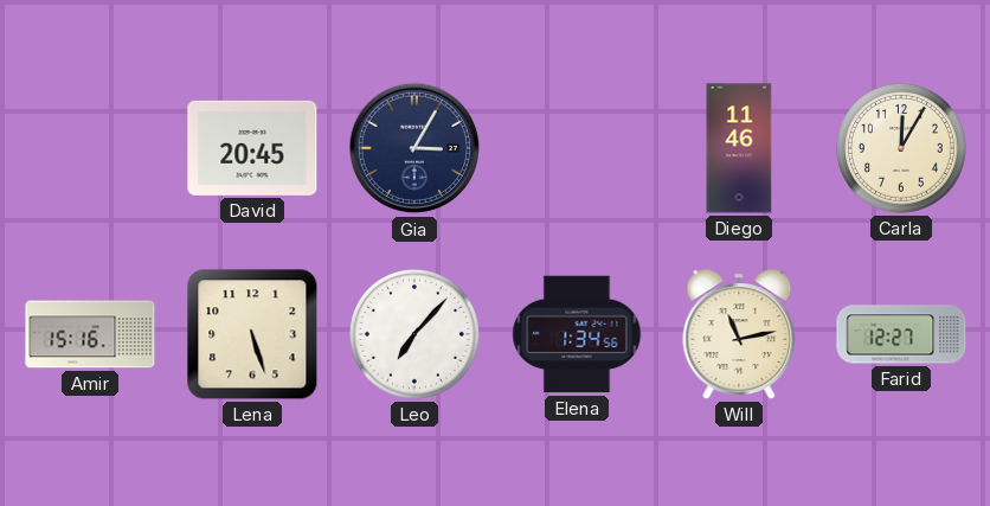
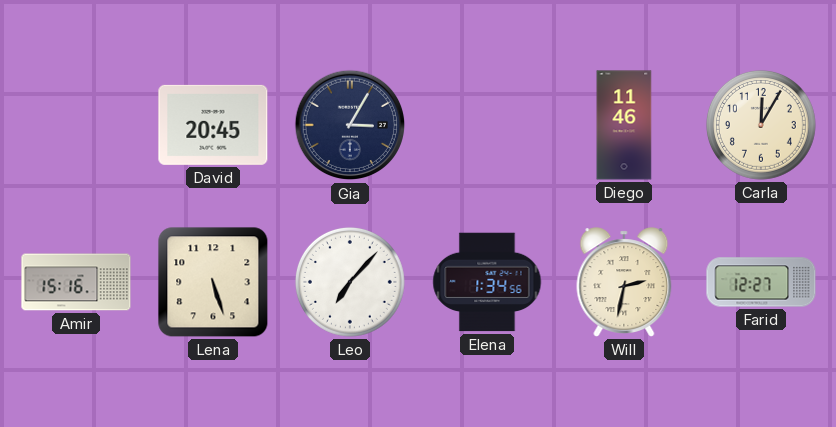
Will: 11:13 -> 2:32
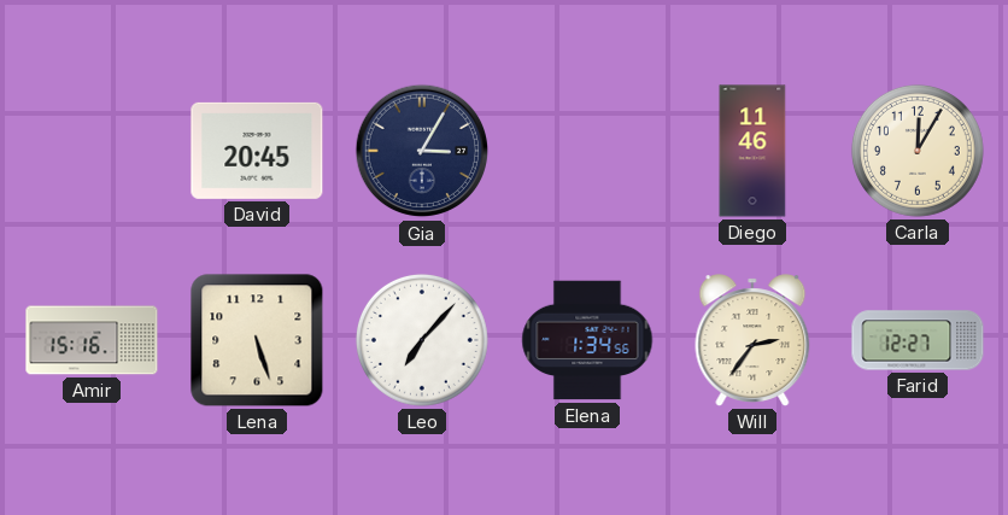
Will: 2:32 -> 2:36
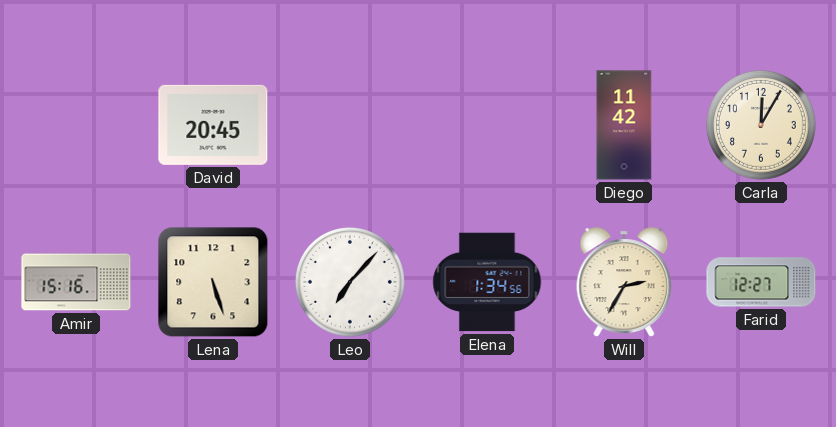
Gia: 3:05 -> none
Diego: 11:46 -> 11:42
Will: 2:36 -> 2:35
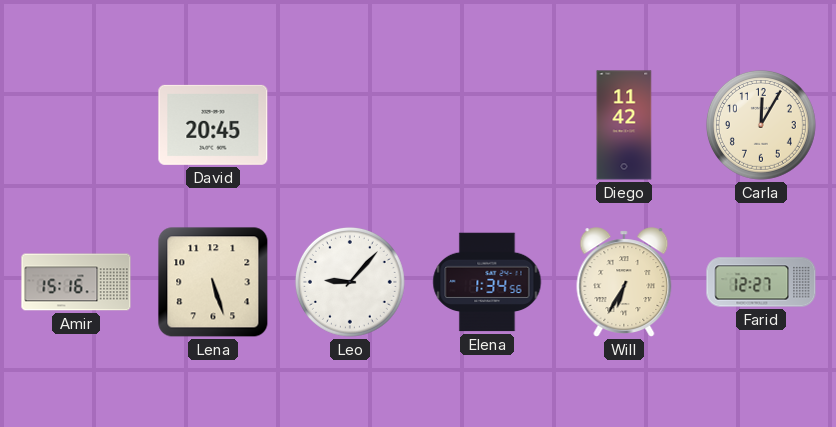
Leo: 7:07 -> 9:07
Will: 2:35 -> 6:35
